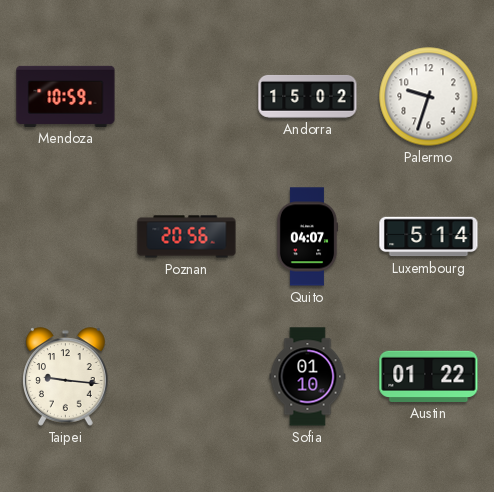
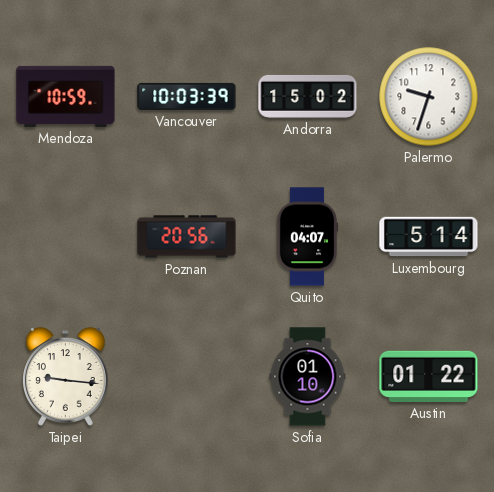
Vancouver: none -> 10:03
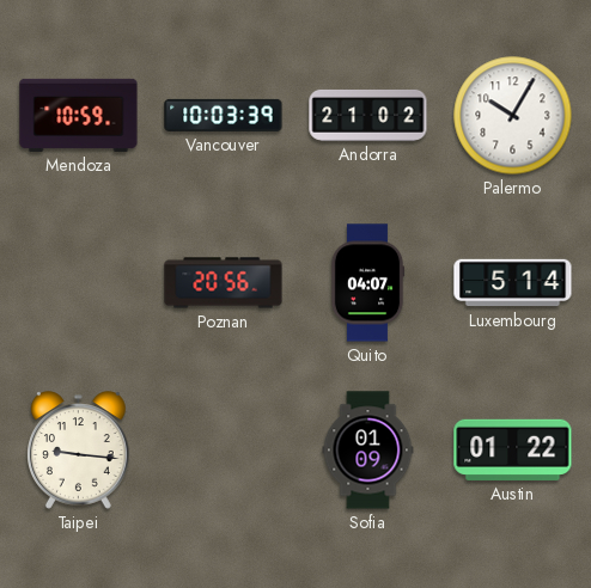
Andorra: 15:02 -> 21:02
Palermo: 9:33 -> 10:05
Sofia: 01:10 -> 01:09
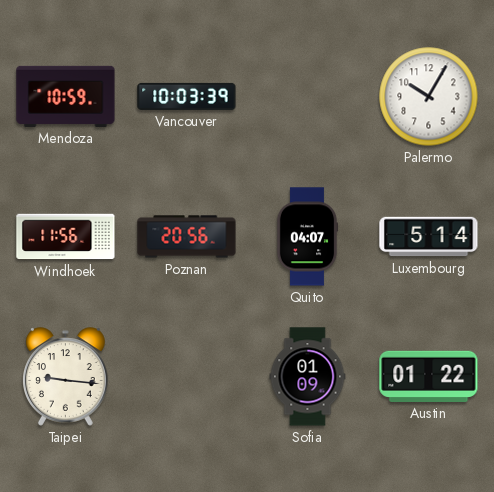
Andorra: 21:02 -> none
Windhoek: none -> 11:56
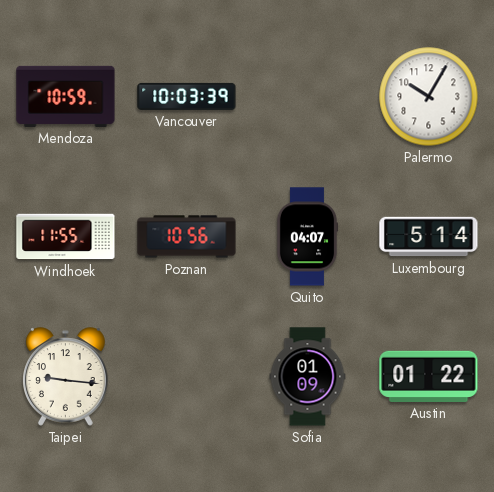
Windhoek: 11:56 -> 11:55
Poznan: 20:56 -> 10:56
